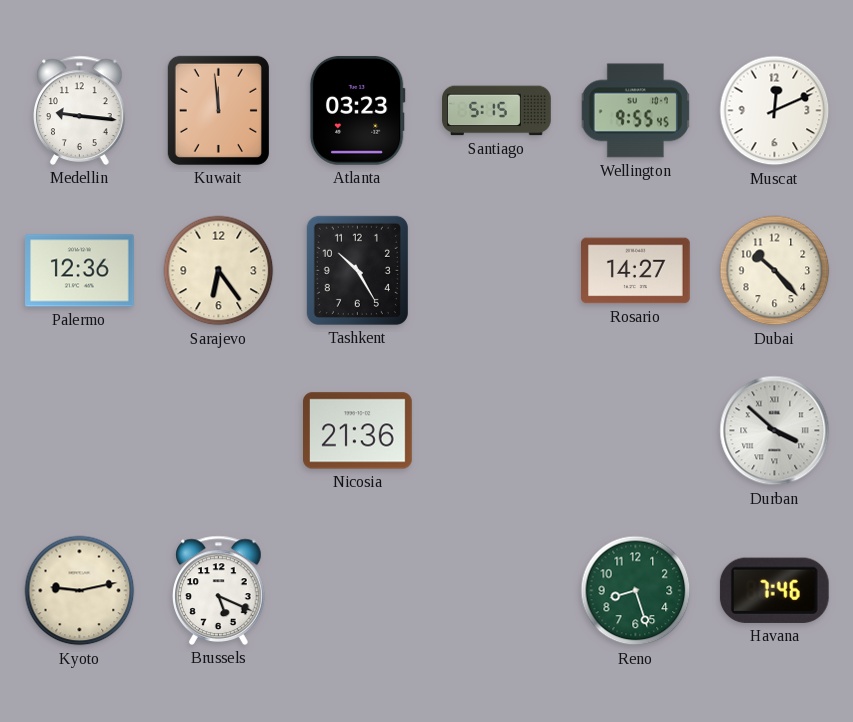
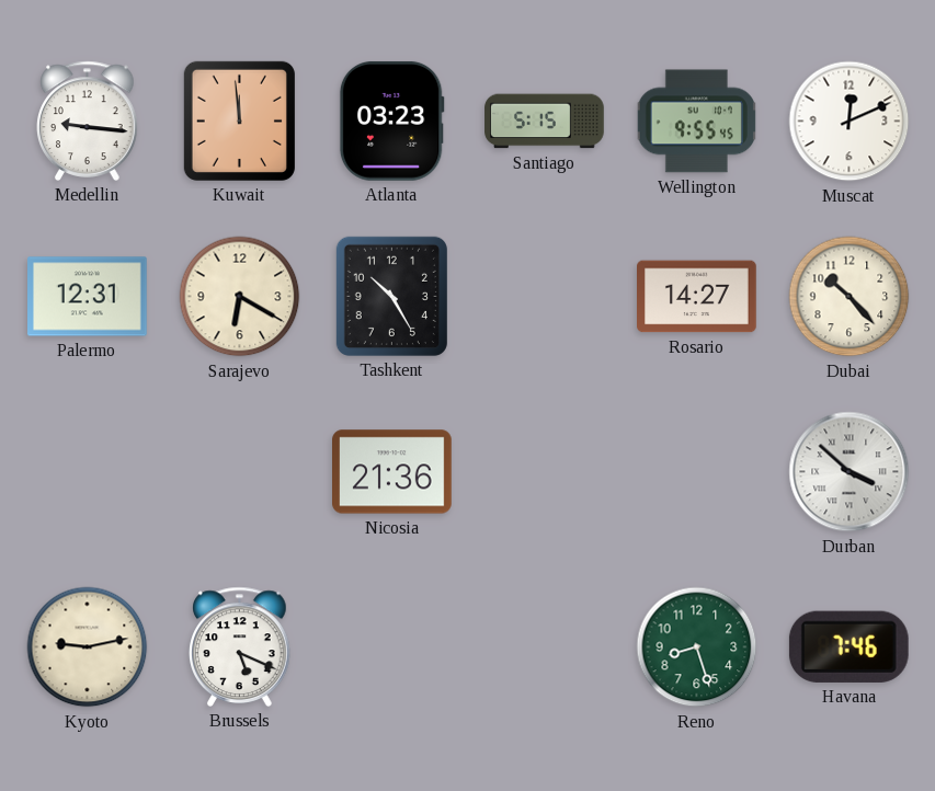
Palermo: 12:36 -> 12:31
Sarajevo: 6:24 -> 6:20
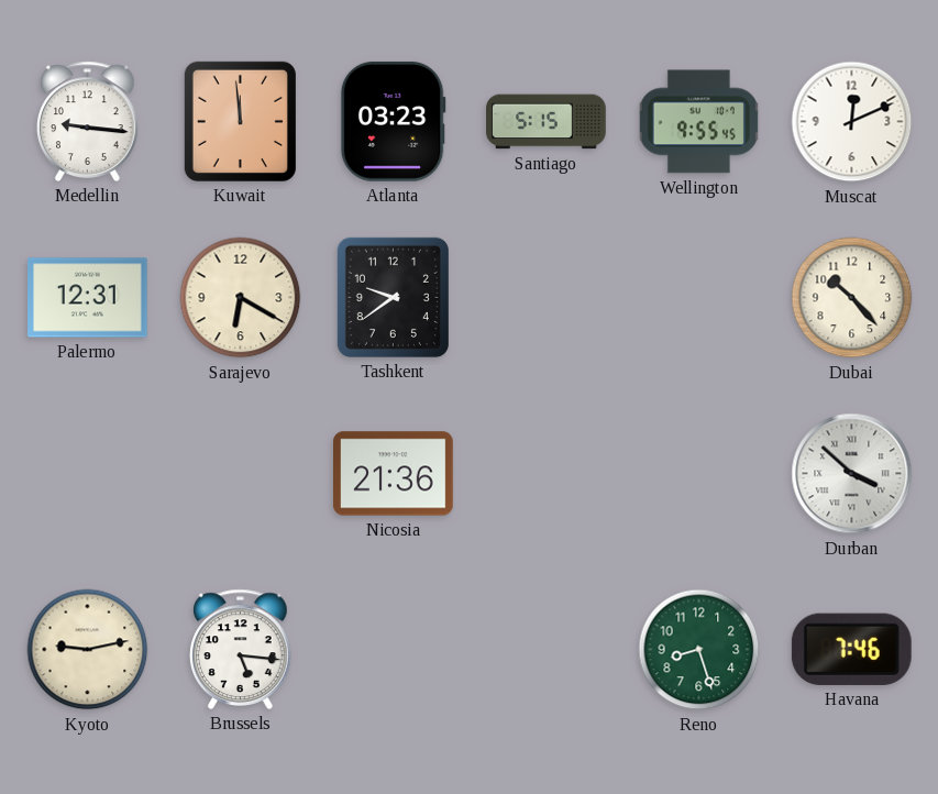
Tashkent: 10:25 -> 9:39
Rosario: 14:27 -> none
Brussels: 5:19 -> 5:16
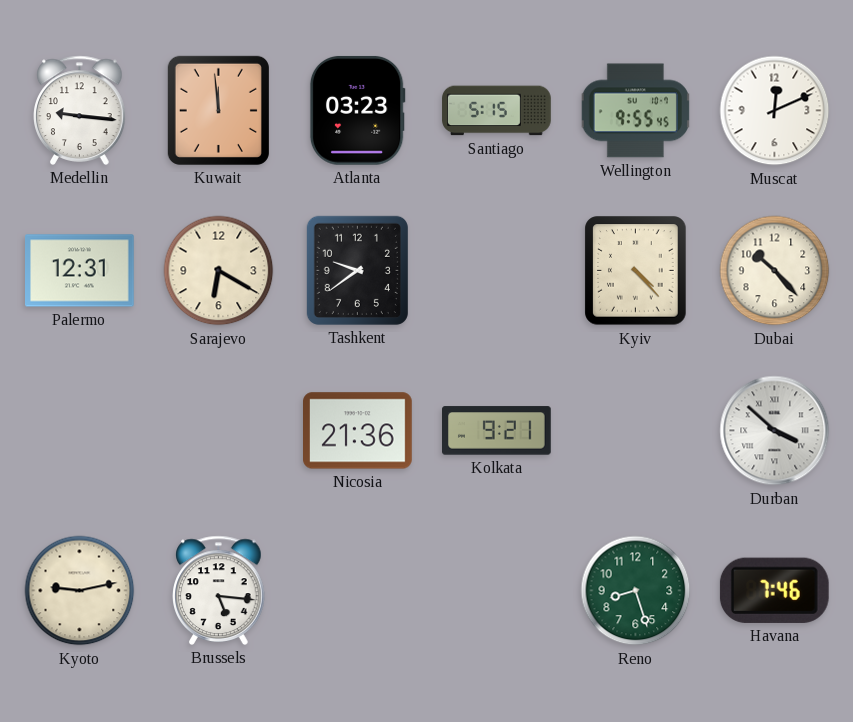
Kyiv: none -> 4:23
Kolkata: none -> 9:21
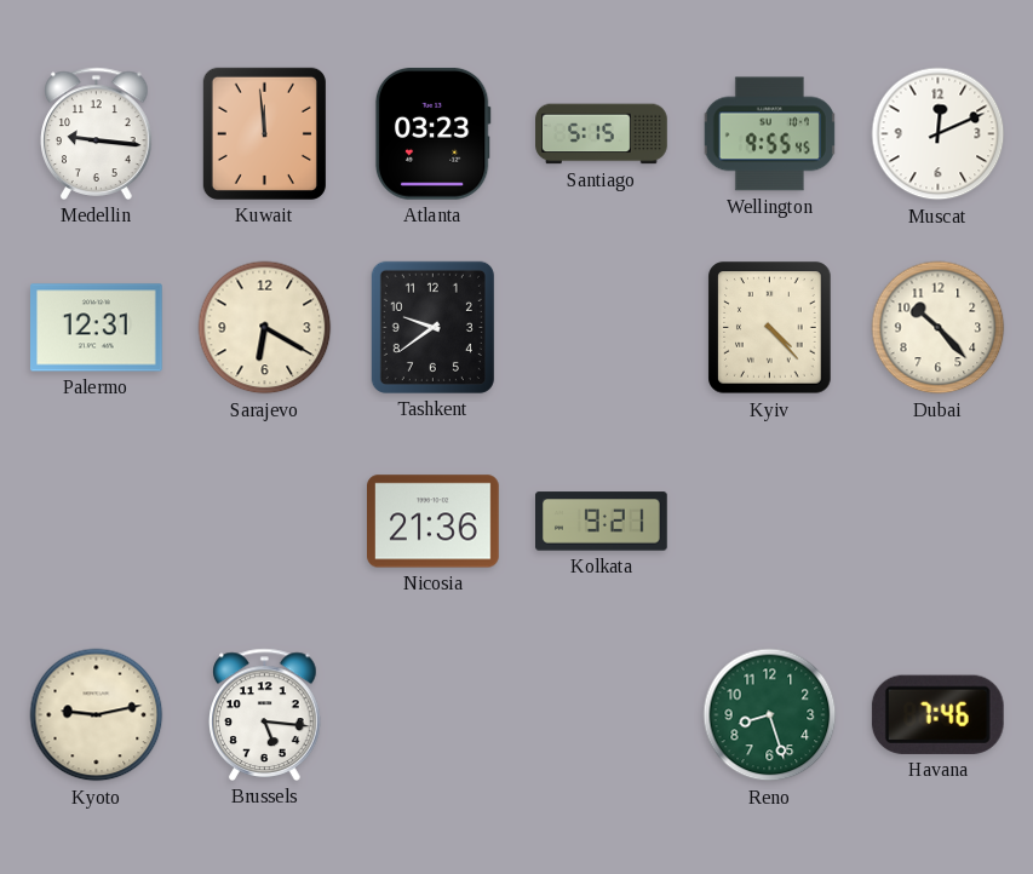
Durban: 3:52 -> none
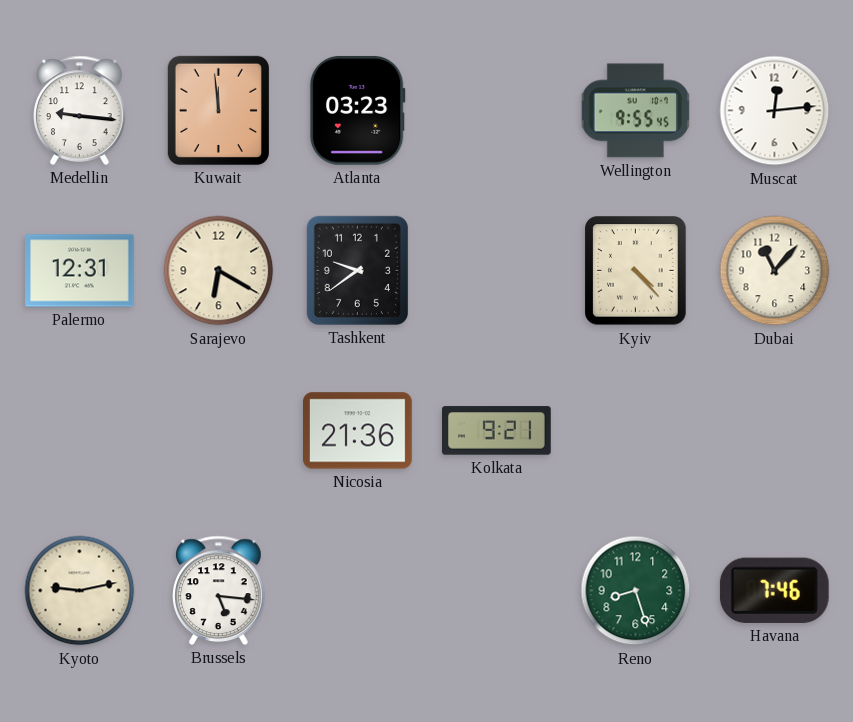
Santiago: 5:15 -> none
Muscat: 12:11 -> 12:14
Dubai: 10:23 -> 11:07
